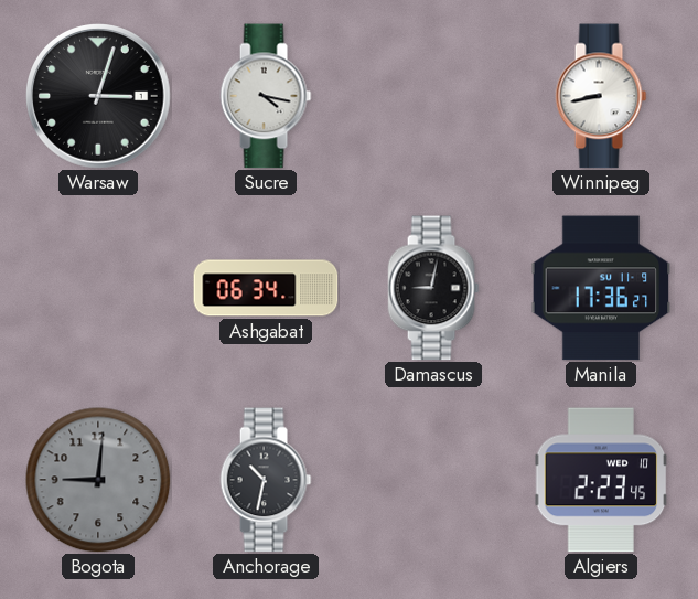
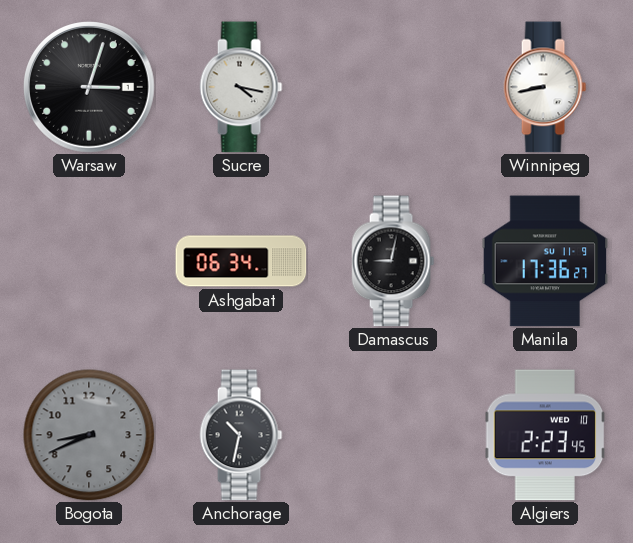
Bogota: 9:01 -> 8:41
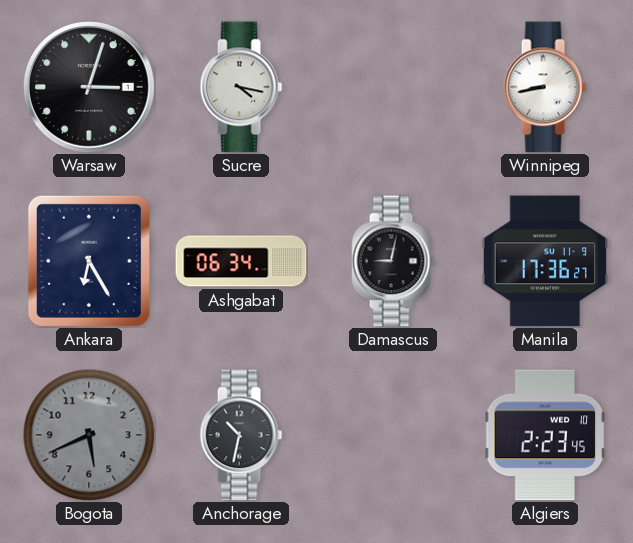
Ankara: none -> 6:25
Bogota: 8:41 -> 5:41
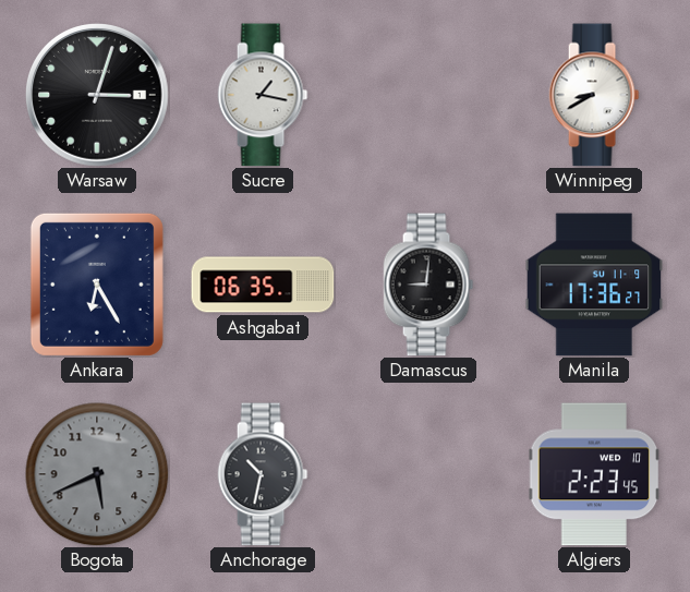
Sucre: 4:17 -> 1:17
Winnipeg: 8:43 -> 8:40
Ashgabat: 06:34 -> 06:35
Damascus: 9:02 -> 9:01
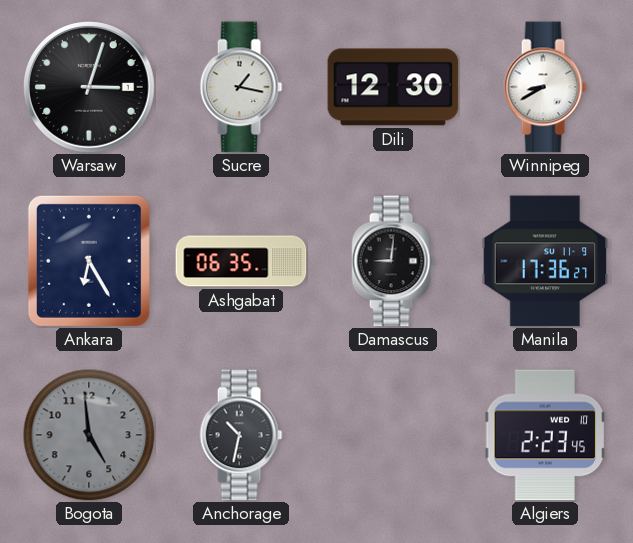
Dili: none -> 12:30
Bogota: 5:41 -> 4:59
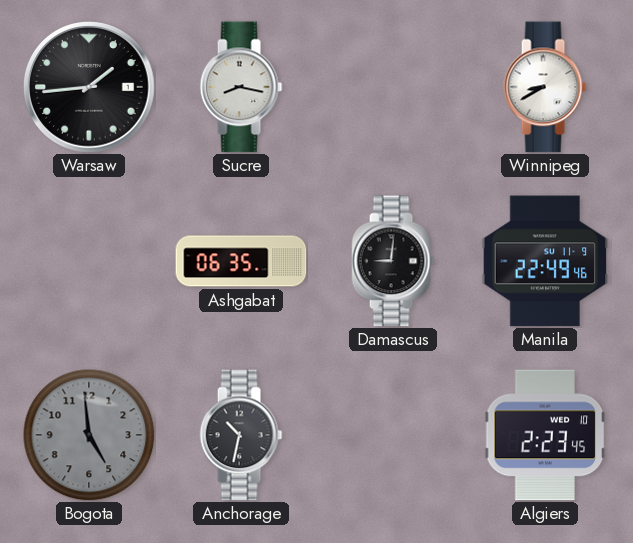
Warsaw: 3:03 -> 1:44
Sucre: 1:17 -> 8:17
Dili: 12:30 -> none
Ankara: 6:25 -> none
Manila: 17:36 -> 22:49
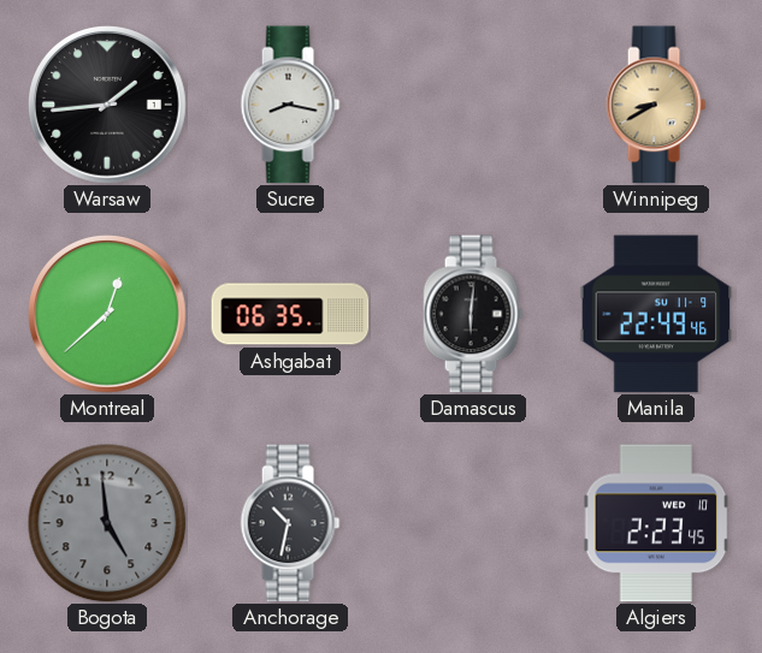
Winnipeg dial: white -> champagne
Montreal: none -> 12:38
Damascus: 9:01 -> 6:01
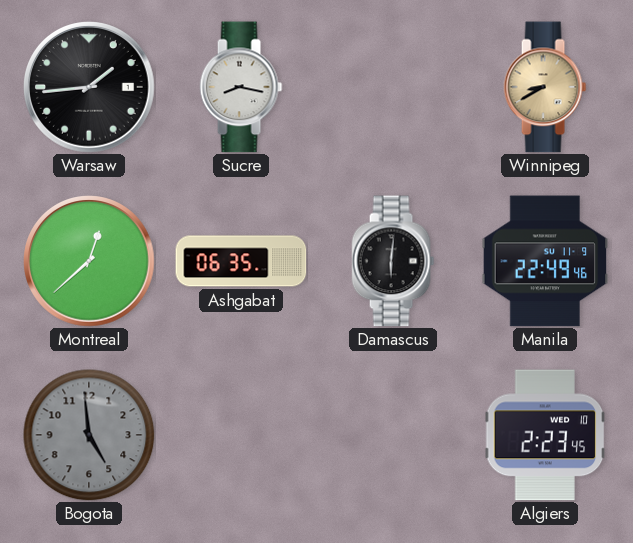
Anchorage: 10:32 -> none
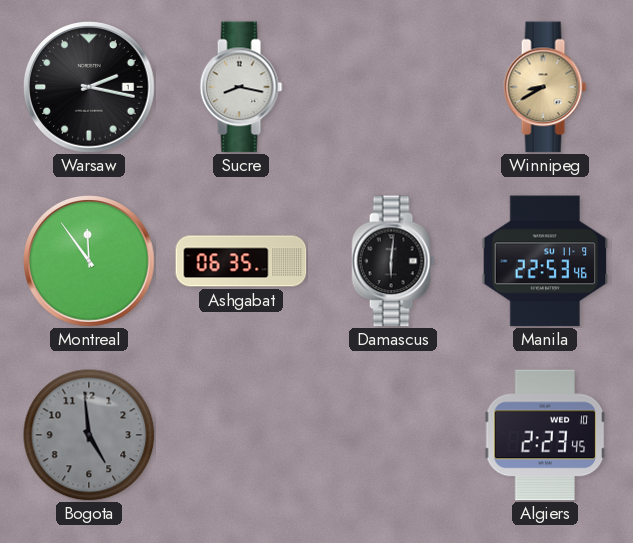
Warsaw: 1:44 -> 2:17
Montreal: 12:38 -> 11:54
Manila: 22:49 -> 22:53
